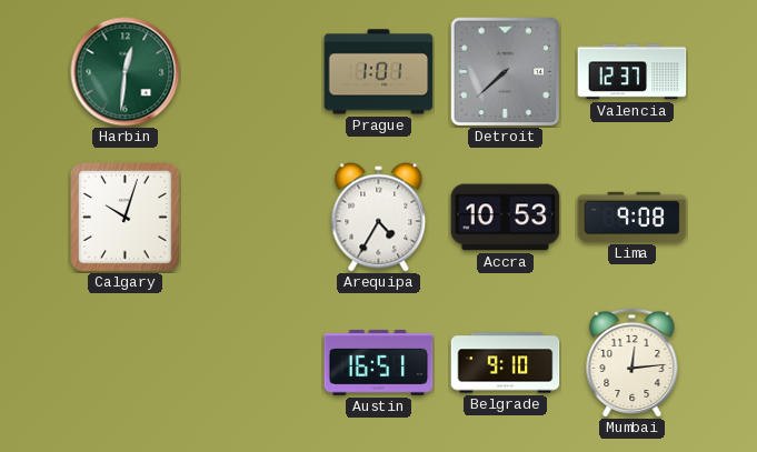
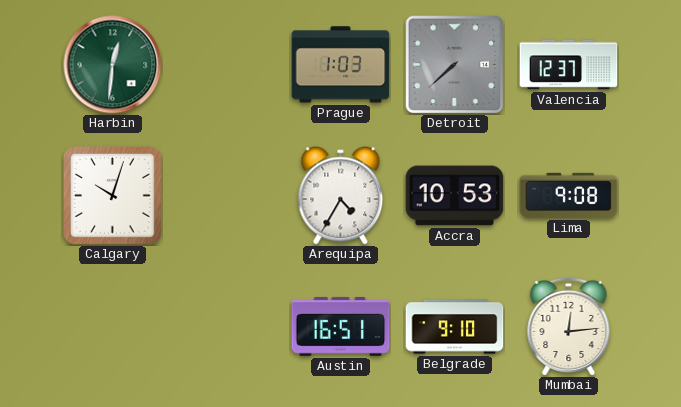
Prague: 1:01 -> 1:03
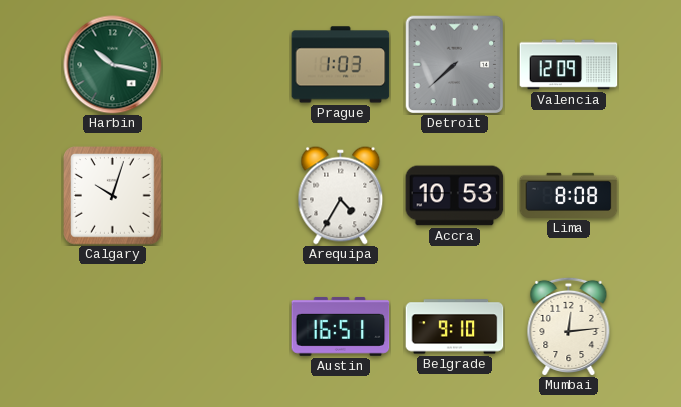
Harbin: 12:31 -> 10:17
Valencia: 12:37 -> 12:09
Lima: 9:08 -> 8:08
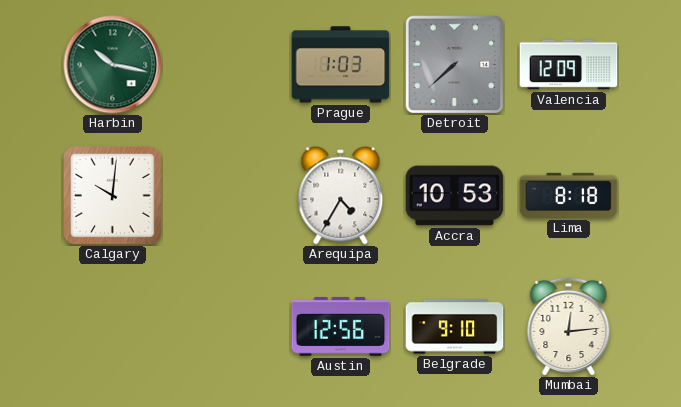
Calgary: 10:03 -> 10:01
Lima: 8:08 -> 8:18
Austin: 16:51 -> 12:56
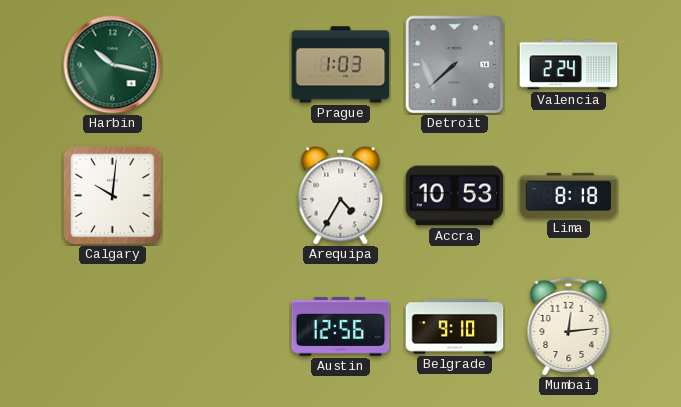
Valencia: 12:09 -> 2:24
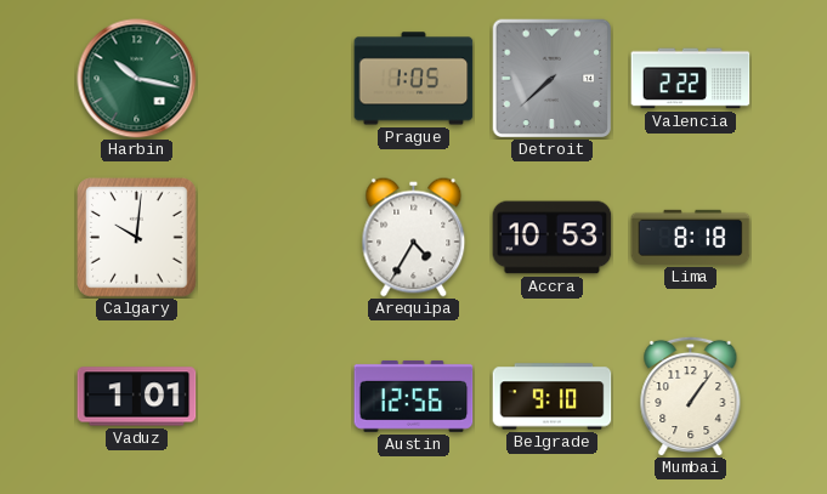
Prague: 1:03 -> 1:05
Valencia: 2:24 -> 2:22
Vaduz: none -> 1:01
Mumbai: 12:14 -> 1:06
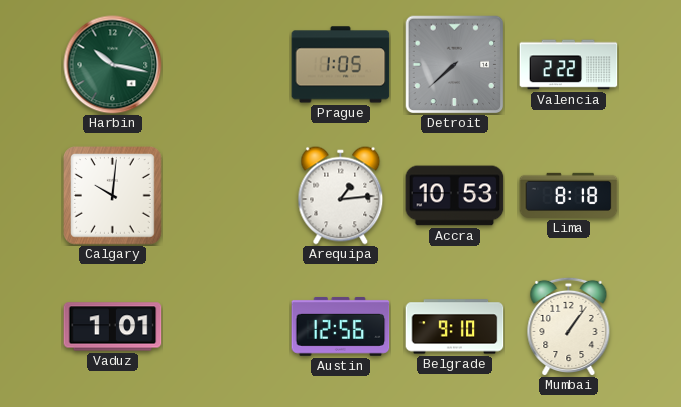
Arequipa: 4:35 -> 1:14
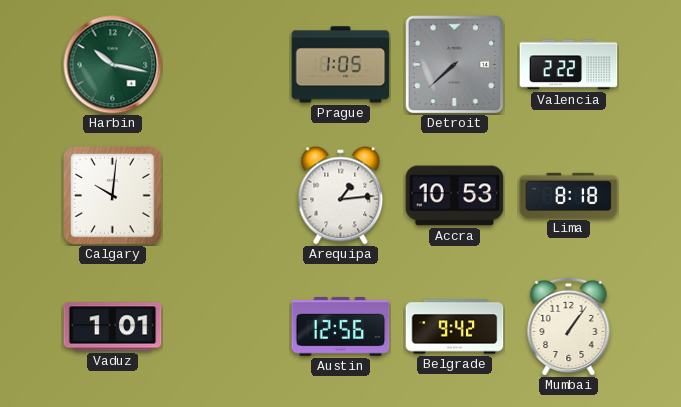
Belgrade: 9:10 -> 9:42
